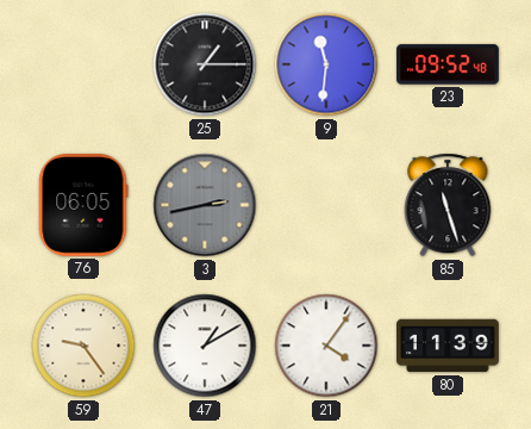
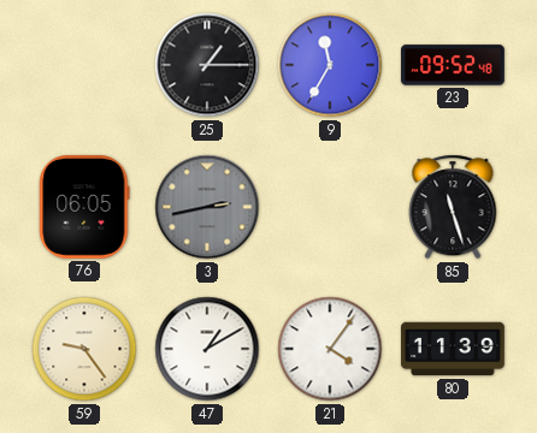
9: 11:31 -> 11:35
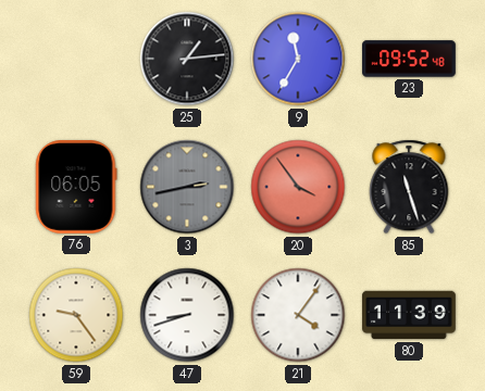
25: 1:15 -> 1:14
20: none -> 3:54
47: 1:10 -> 8:42
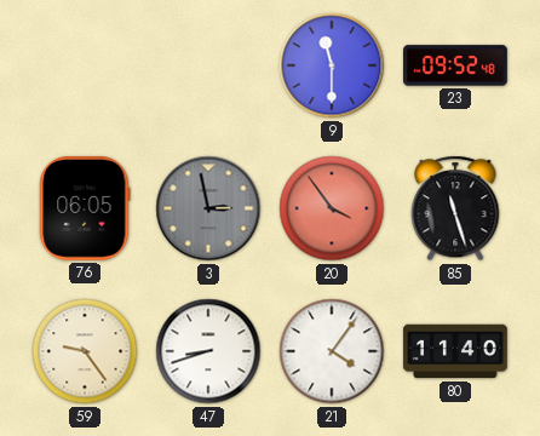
25: 1:14 -> none
9: 11:35 -> 11:30
3: 2:43 -> 2:58
80: 11:39 -> 11:40
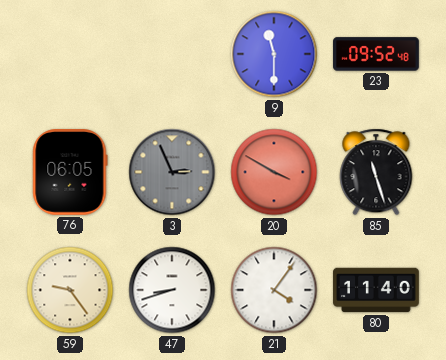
3: 2:58 -> 2:56
20: 3:54 -> 3:50
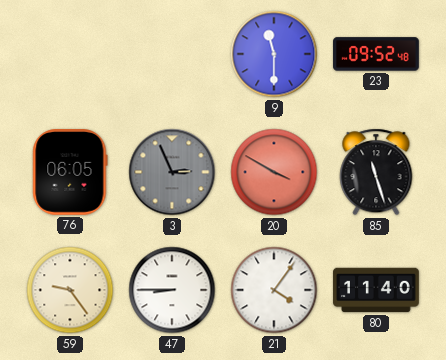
47: 8:42 -> 8:45
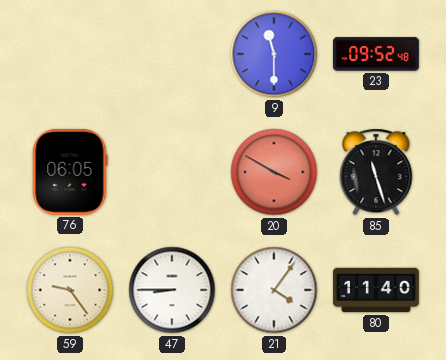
3: 2:56 -> none
